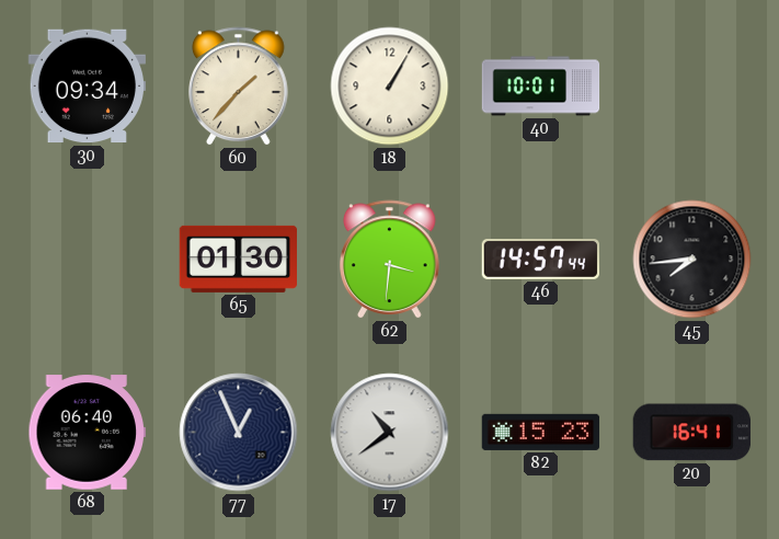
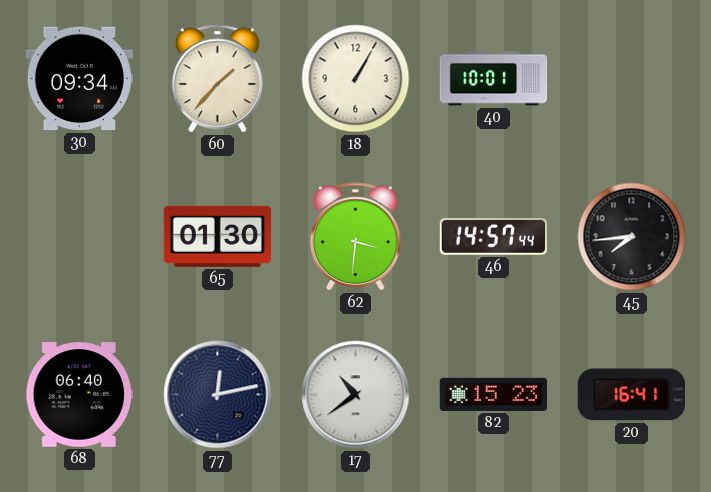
77: 12:56 -> 12:13
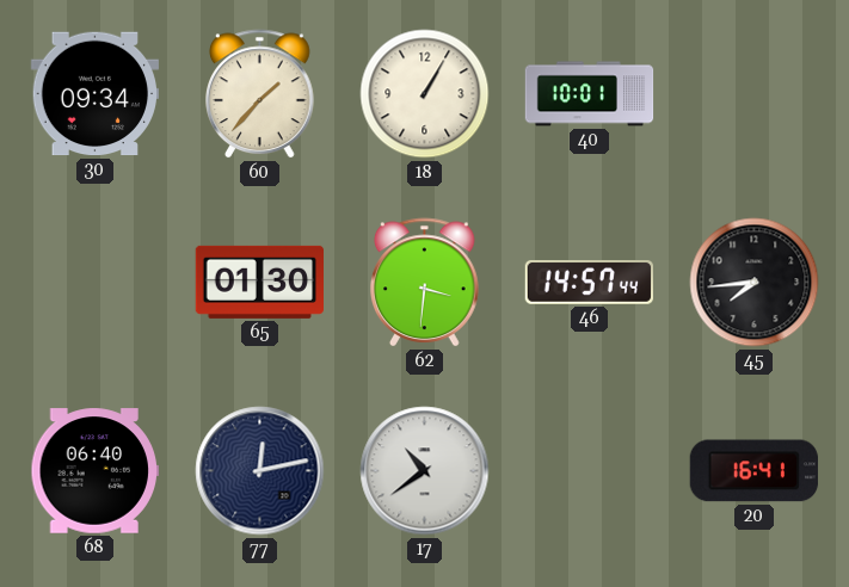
82: 15:23 -> none
